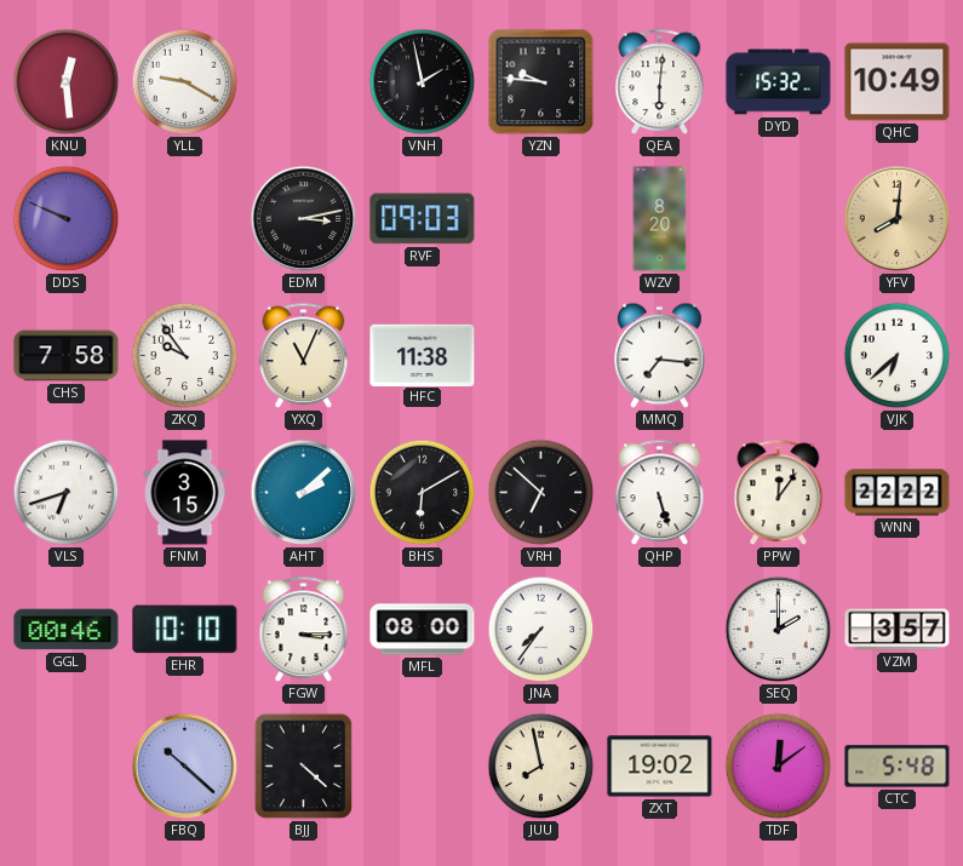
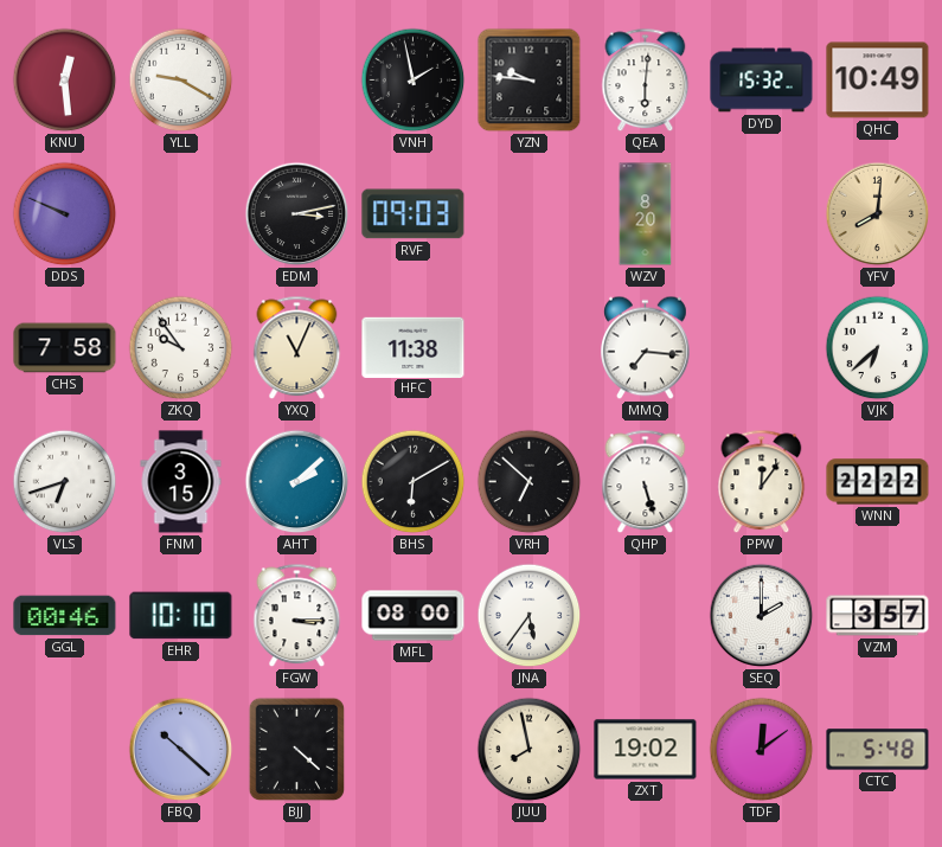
JNA: 7:36 -> 5:36
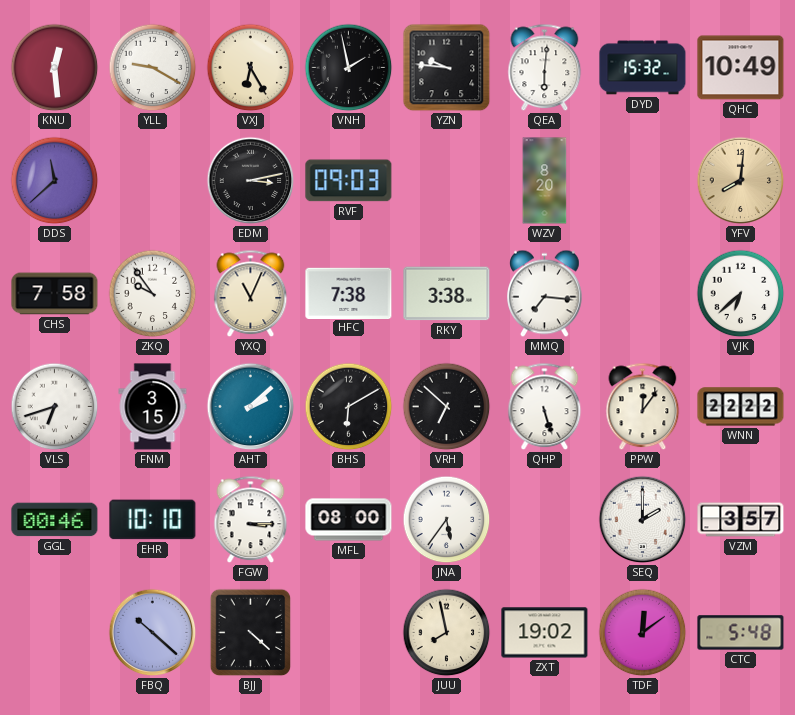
VXJ: none -> 6:25
DDS: 9:49 -> 11:38
HFC: 11:38 -> 7:38
RKY: none -> 3:38
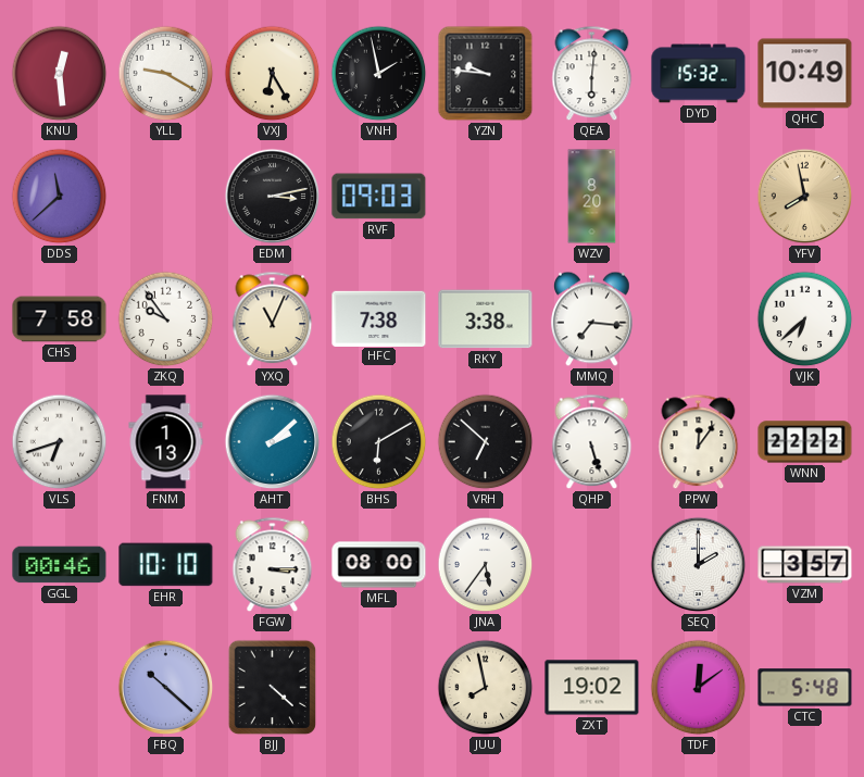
YFV: 8:01 -> 7:58
FNM: 3:15 -> 1:13
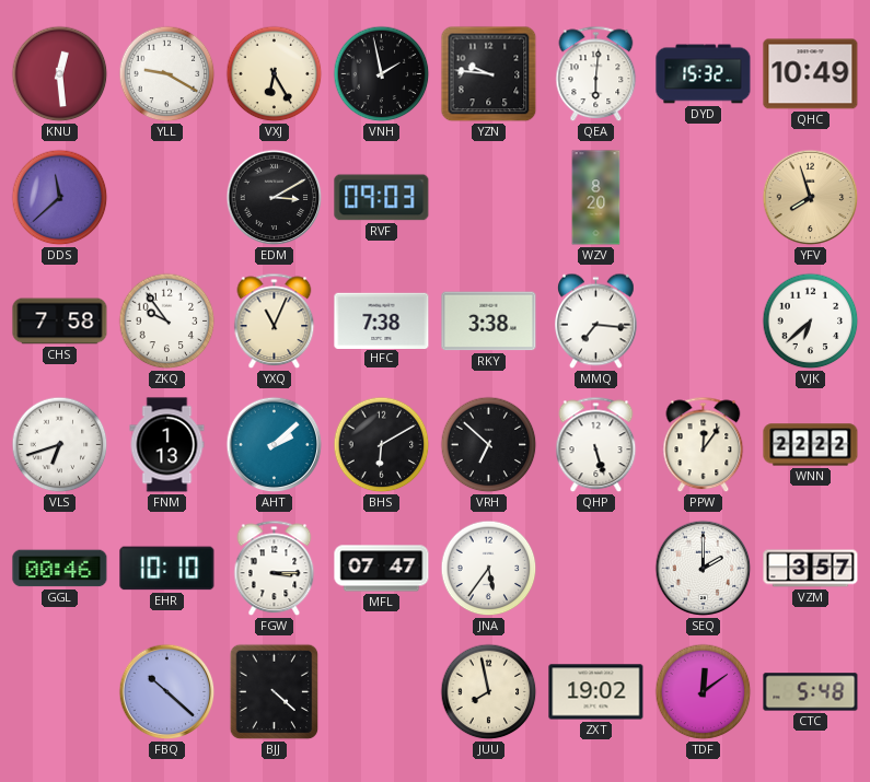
EDM: 3:13 -> 3:10
YFV: 7:58 -> 7:57
MFL: 08:00 -> 07:47
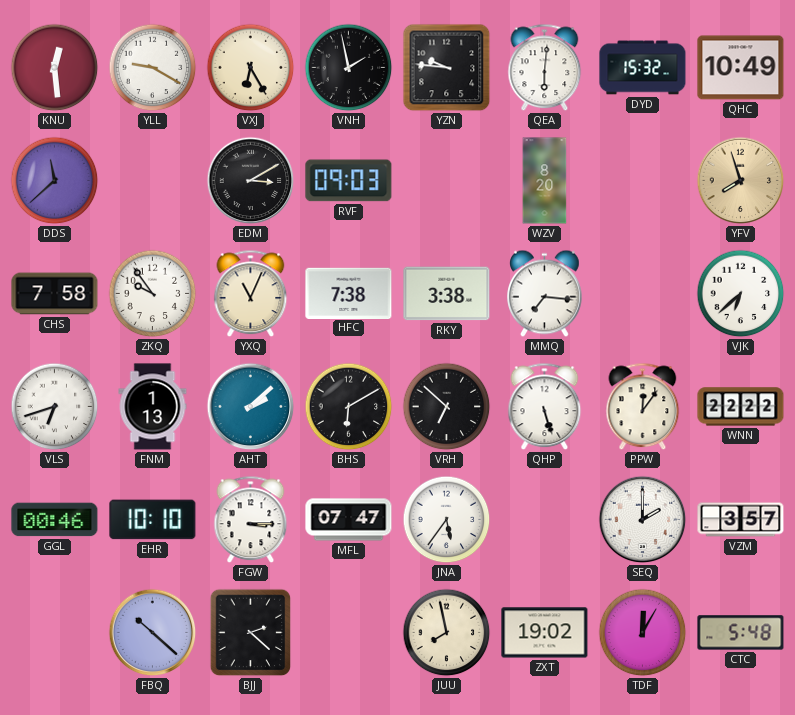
BJJ: 4:22 -> 2:22
TDF: 12:09 -> 12:05
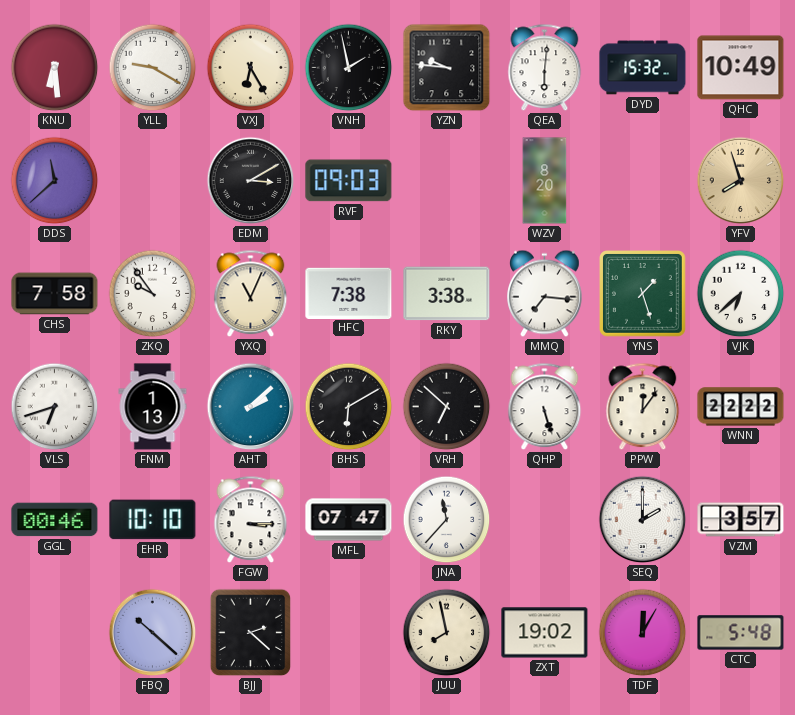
KNU: 12:29 -> 6:29
YNS: none -> 1:27
JNA: 5:36 -> 11:37
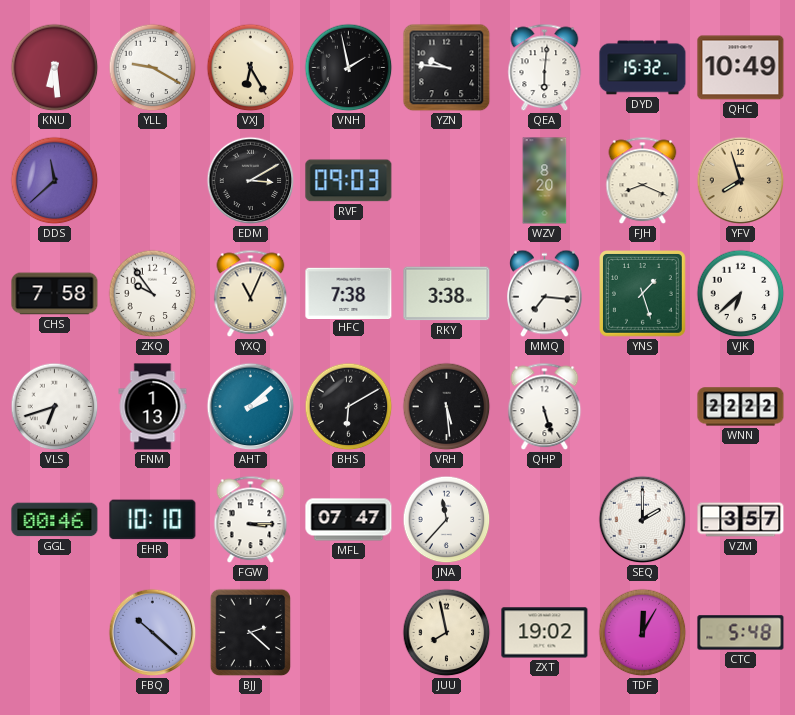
FJH: none -> 8:19
VRH: 6:52 -> 5:29
PPW: 12:06 -> none
